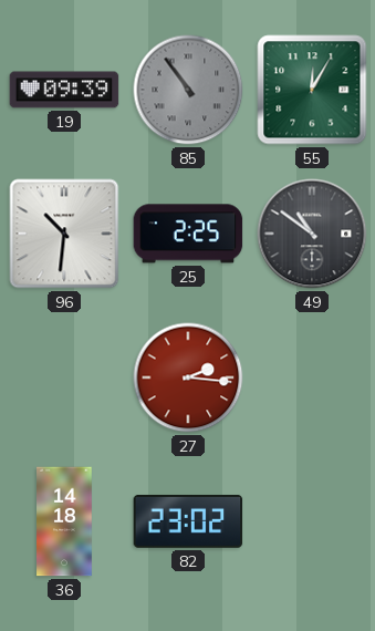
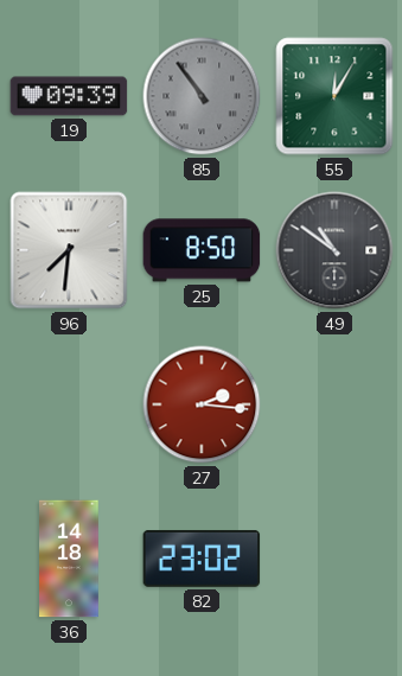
96: 10:31 -> 7:31
25: 2:25 -> 8:50
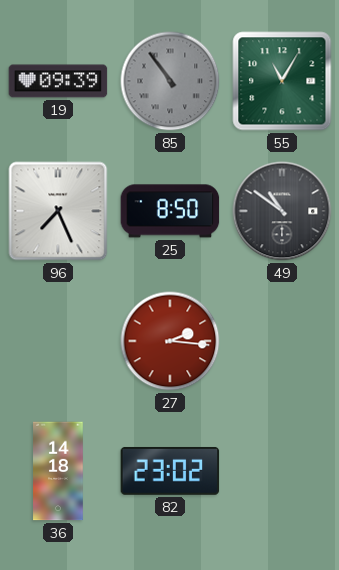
55: 12:05 -> 11:05
96: 7:31 -> 7:26
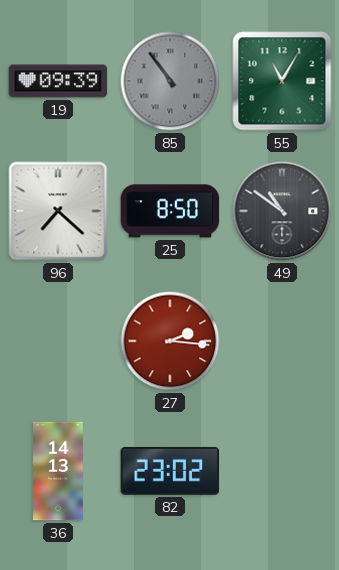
96: 7:26 -> 7:22
36: 14:18 -> 14:13
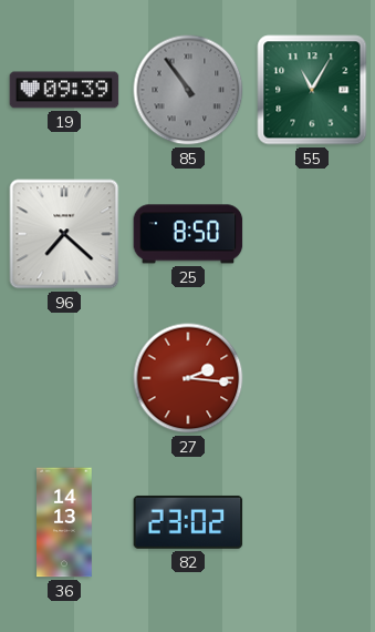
49: 10:51 -> none
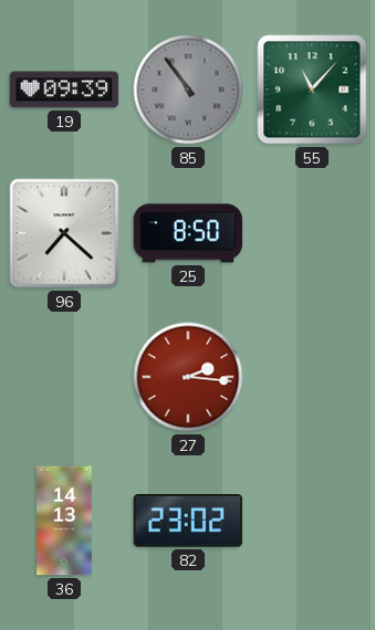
55: 11:05 -> 11:07
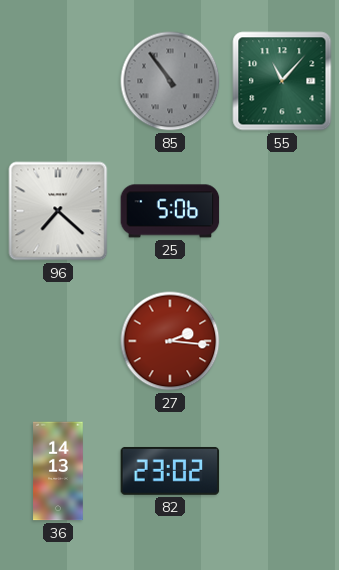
19: 09:39 -> none
25: 8:50 -> 5:06
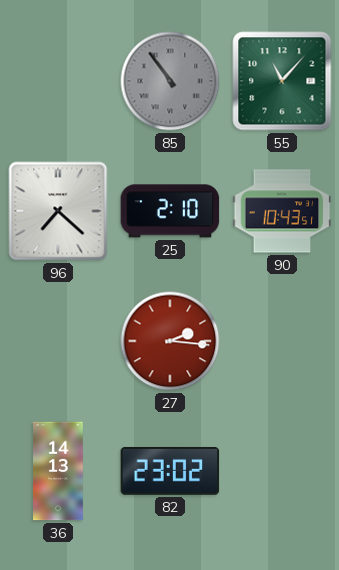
25: 5:06 -> 2:10
90: none -> 10:43
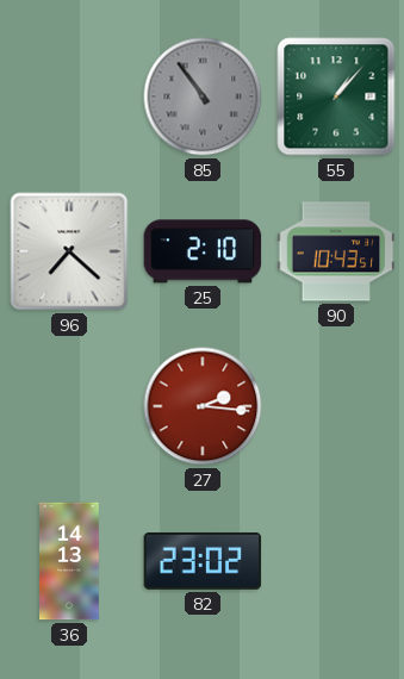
55: 11:07 -> 1:07
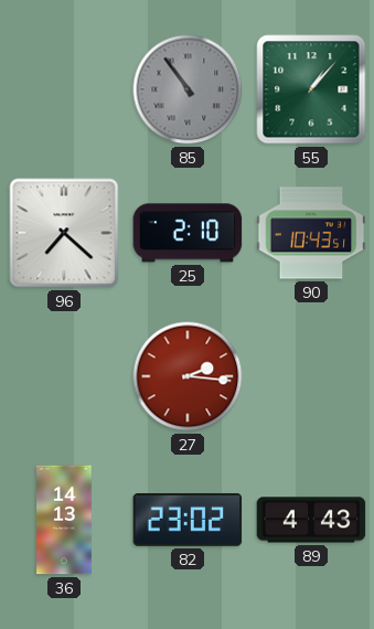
89: none -> 4:43
